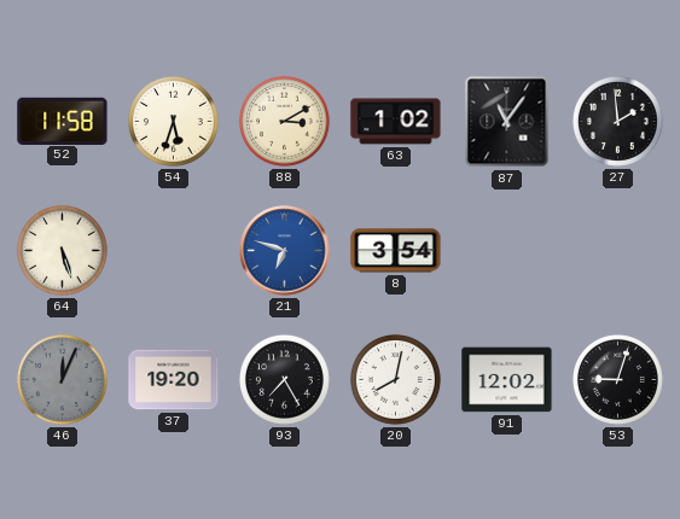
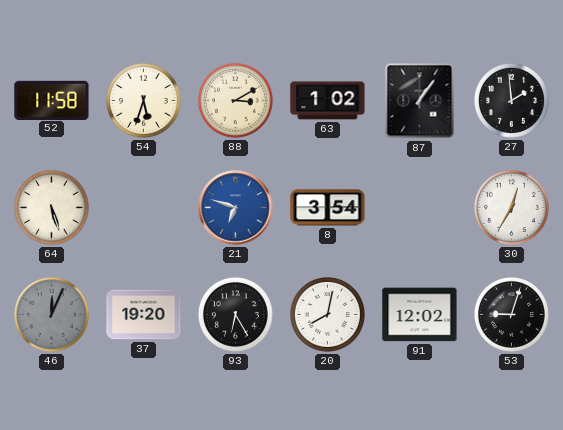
87: 11:06 -> 1:06
30: none -> 12:35
93: 7:25 -> 6:25
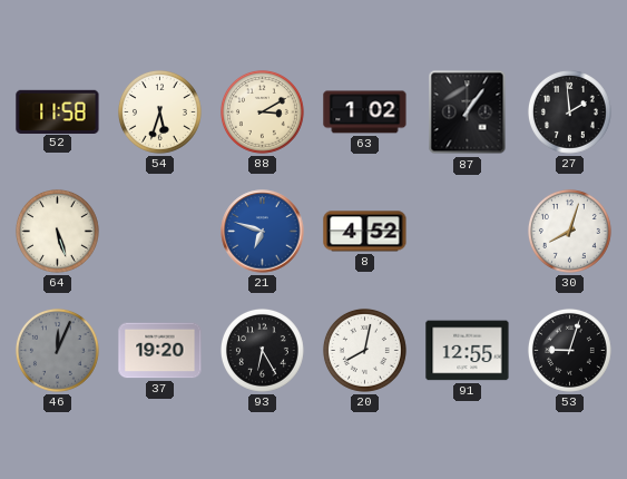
8: 3:54 -> 4:52
30: 12:35 -> 8:03
91: 12:02 -> 12:55
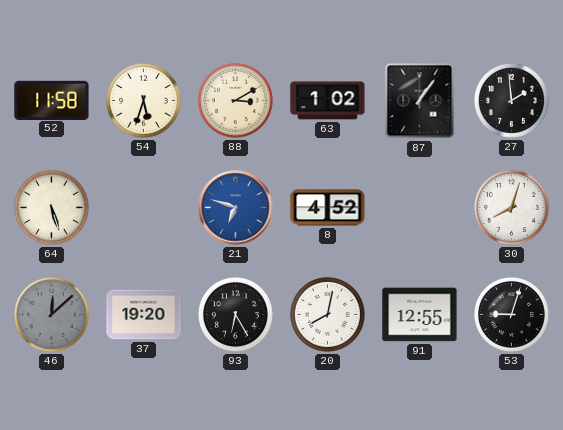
46: 12:04 -> 12:08
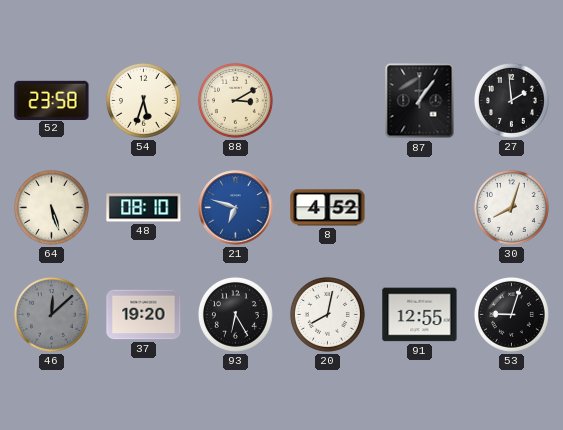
52: 11:58 -> 23:58
63: 1:02 -> none
48: none -> 08:10
